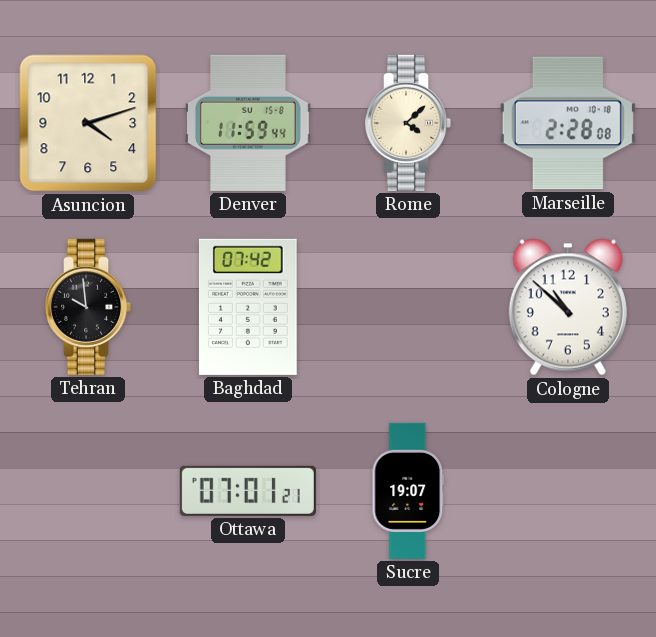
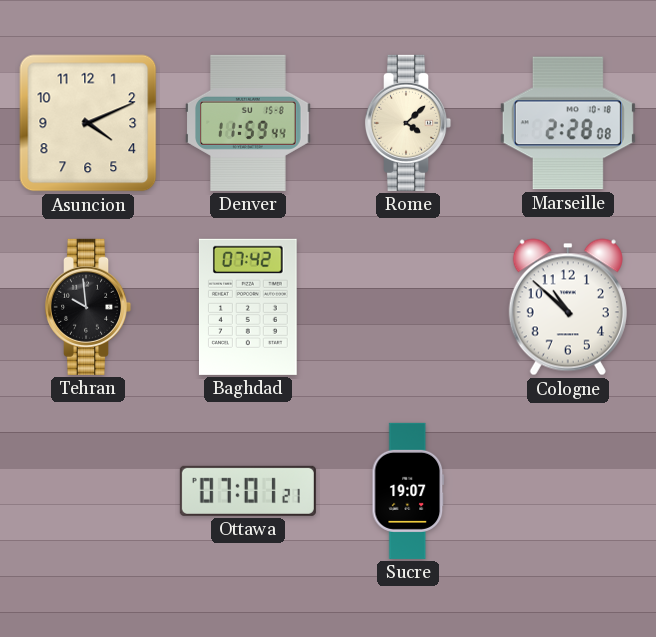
Asuncion: 4:12 -> 4:11
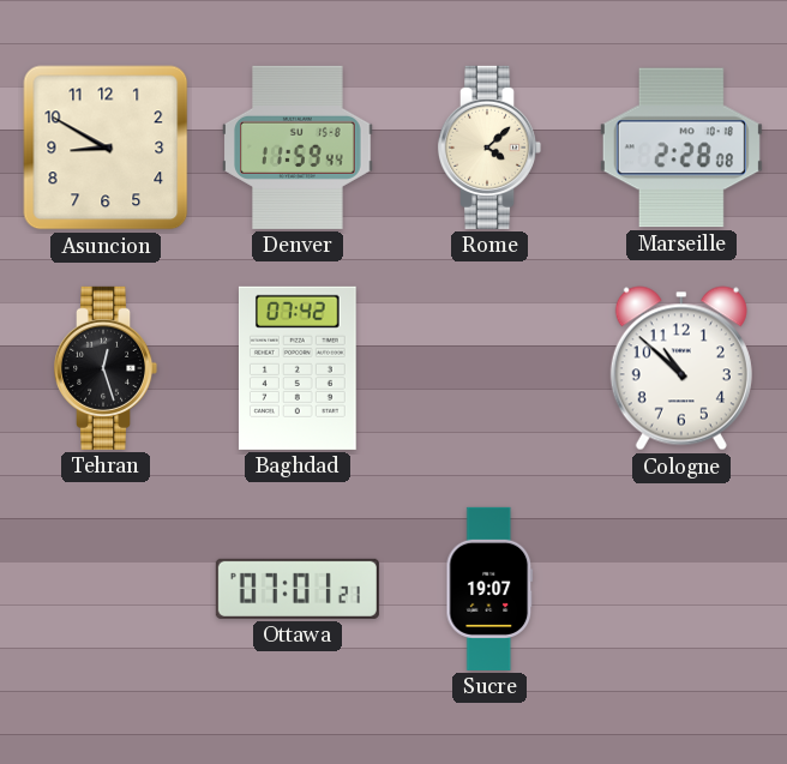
Asuncion: 4:11 -> 8:50
Tehran: 9:59 -> 12:27
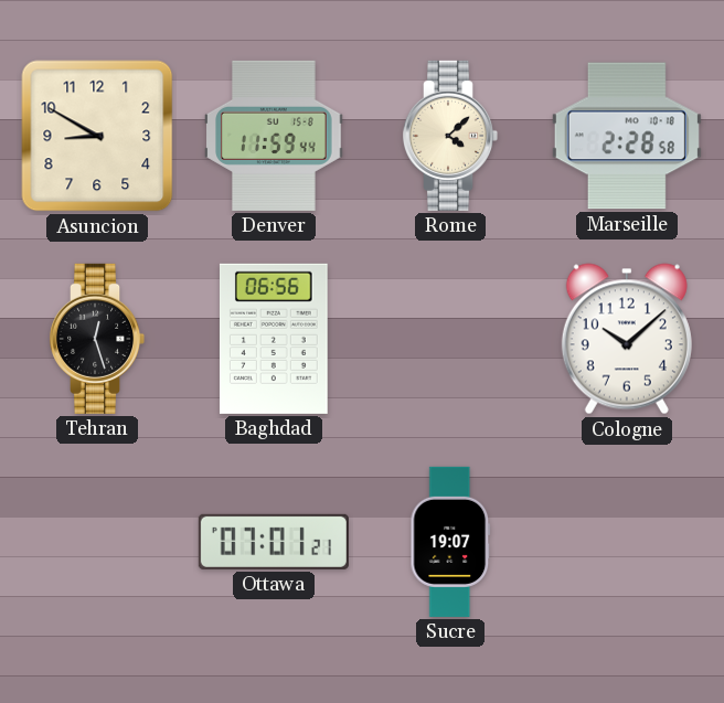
Marseille: 2:28:08 -> 2:28:58
Baghdad: 07:42 -> 06:56
Cologne: 10:52 -> 10:08
